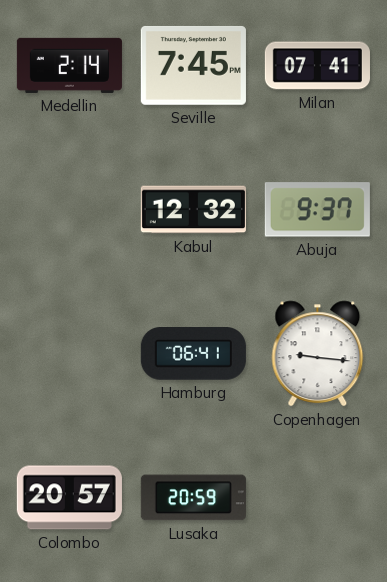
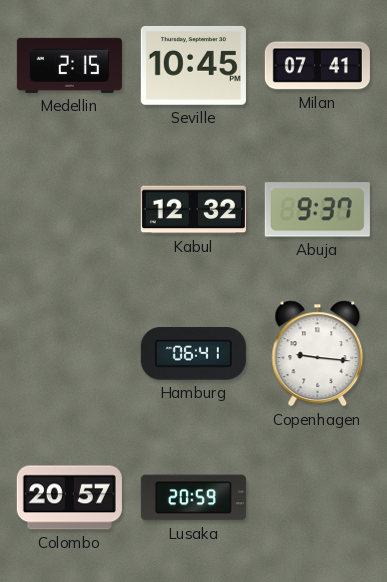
Medellin: 2:14 -> 2:15
Seville: 7:45 -> 10:45
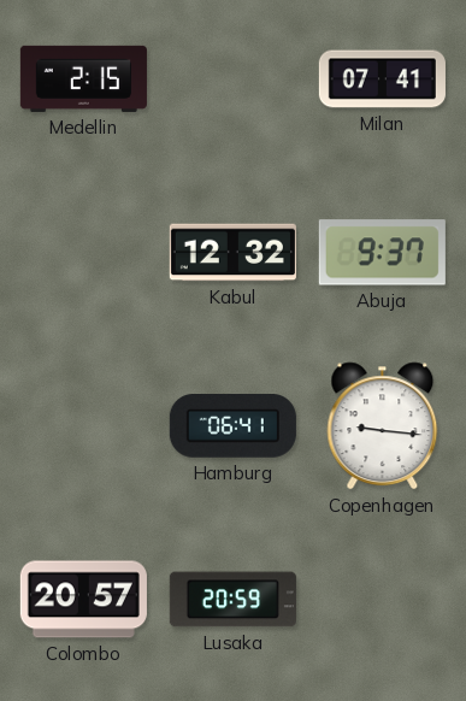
Seville: 10:45 -> none
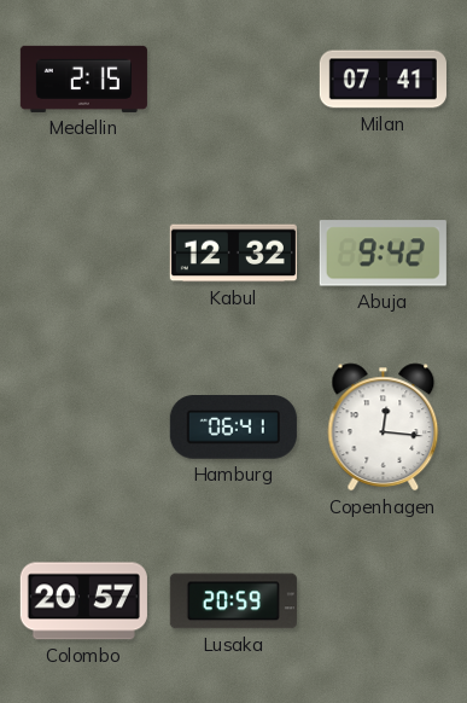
Abuja: 9:37 -> 9:42
Copenhagen: 9:16 -> 12:16
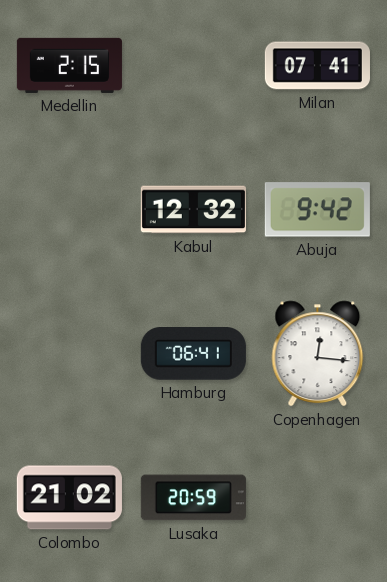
Colombo: 20:57 -> 21:02
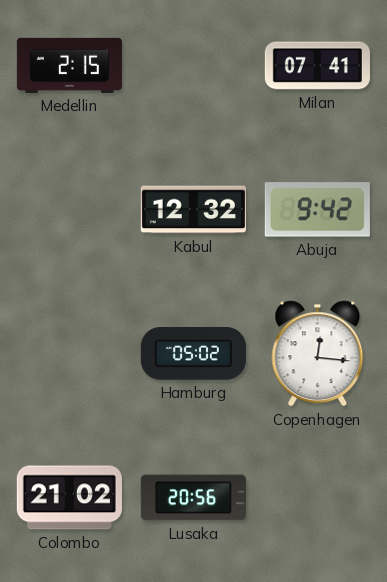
Hamburg: 06:41 -> 05:02
Lusaka: 20:59 -> 20:56
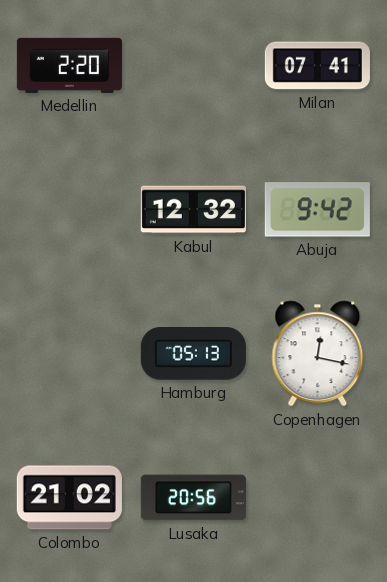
Medellin: 2:15 -> 2:20
Hamburg: 05:02 -> 05:13
Copenhagen: 12:16 -> 12:17
